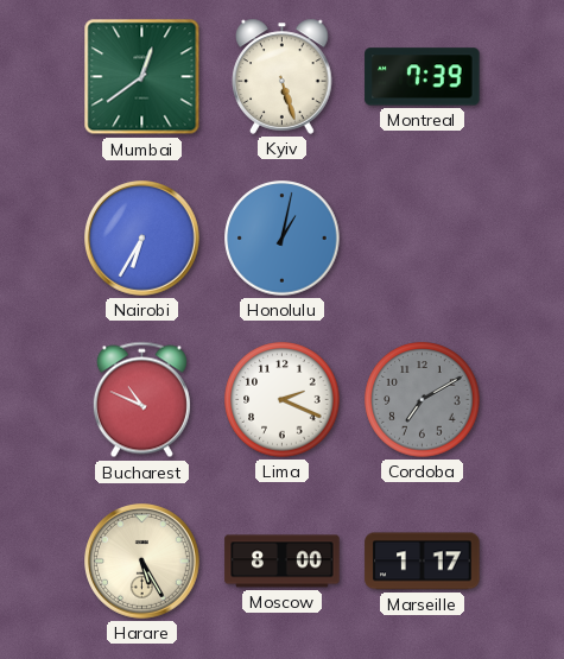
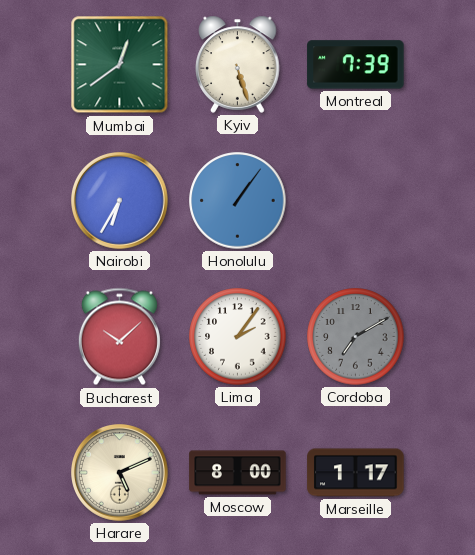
Honolulu: 1:02 -> 1:06
Bucharest: 10:49 -> 10:08
Lima: 2:19 -> 2:06
Harare: 5:25 -> 5:11
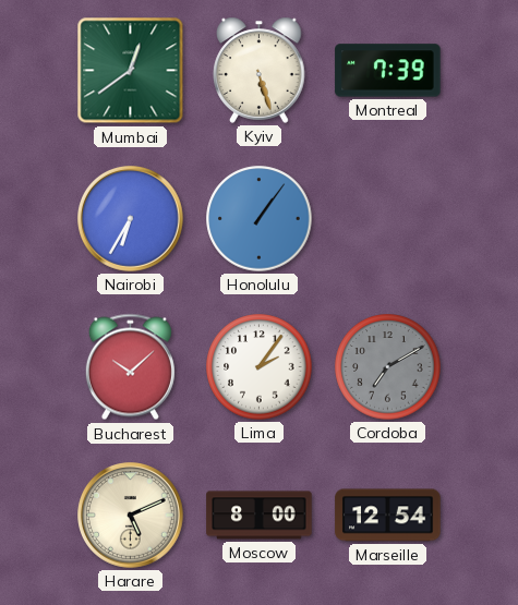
Marseille: 1:17 -> 12:54
